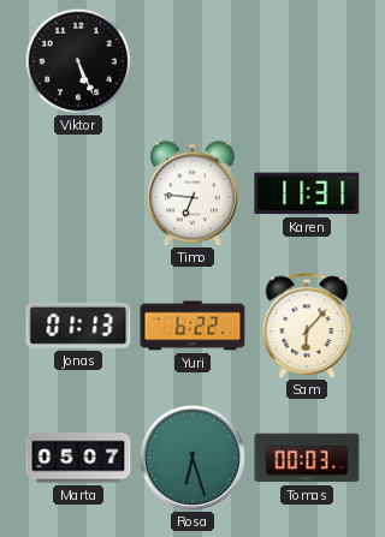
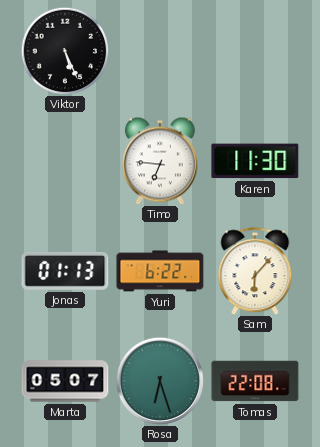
Karen: 11:31 -> 11:30
Tomas: 00:03 -> 22:08
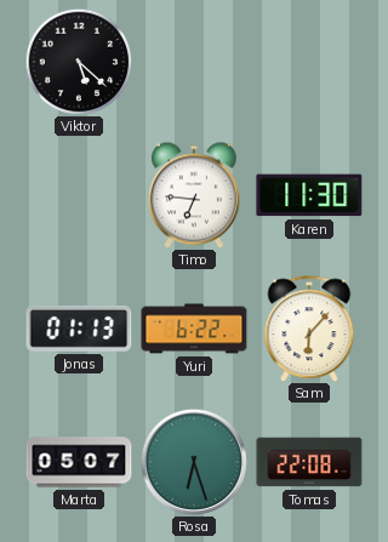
Viktor: 5:26 -> 5:22
